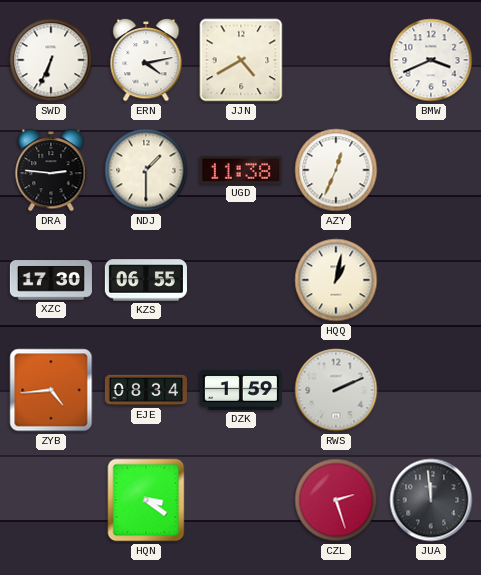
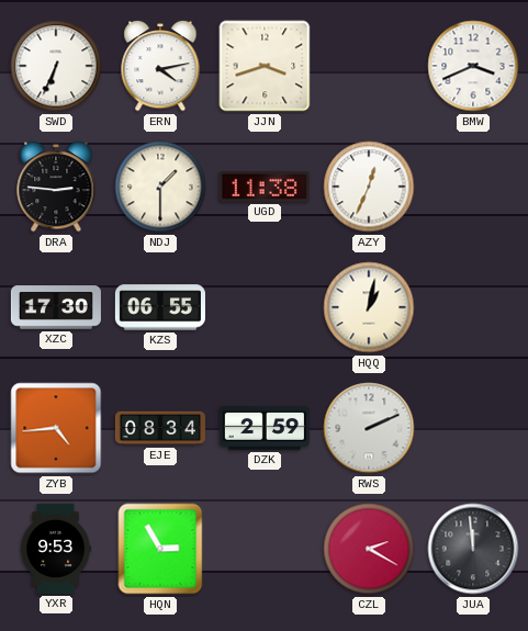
JJN: 4:40 -> 3:42
DZK: 1:59 -> 2:59
YXR: none -> 9:53
HQN: 3:21 -> 2:55
CZL: 2:27 -> 2:20
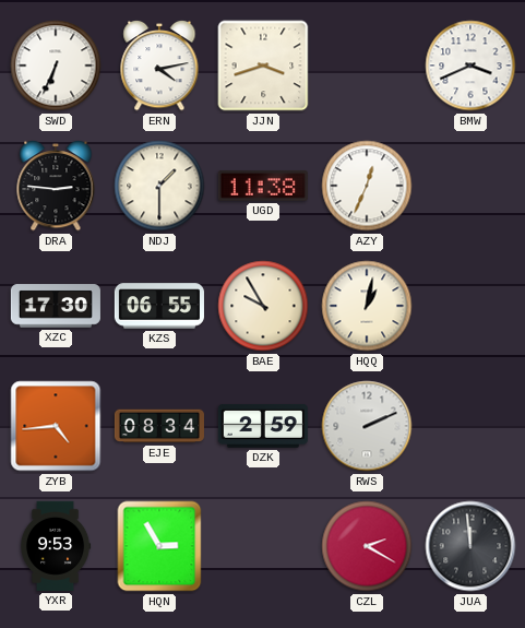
BAE: none -> 9:55
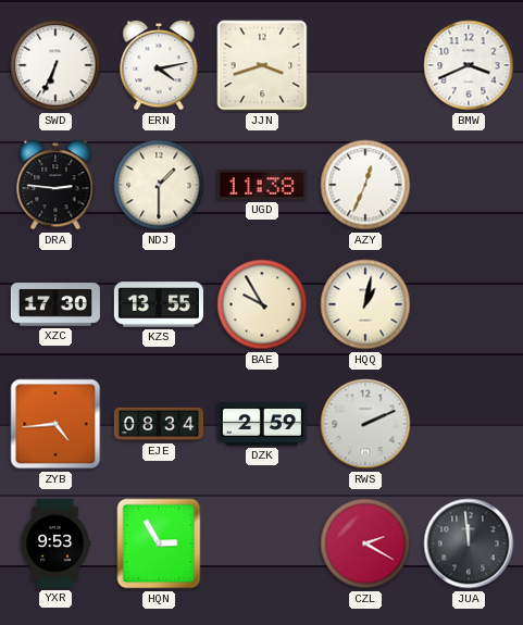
KZS: 06:55 -> 13:55
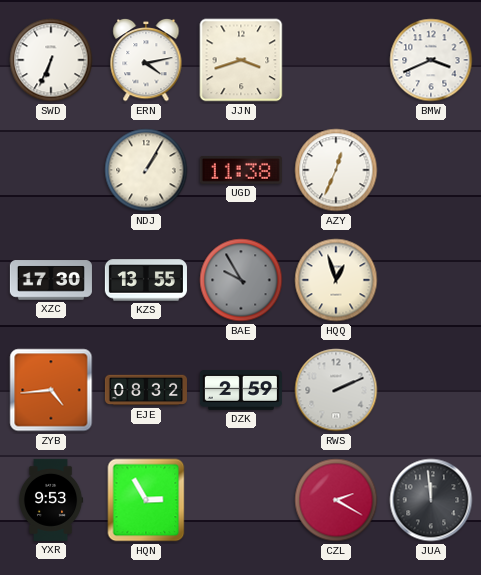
DRA: 2:46 -> none
NDJ: 1:30 -> 1:05
BAE dial: cream -> grey
HQQ: 1:02 -> 12:57
EJE: 08:34 -> 08:32
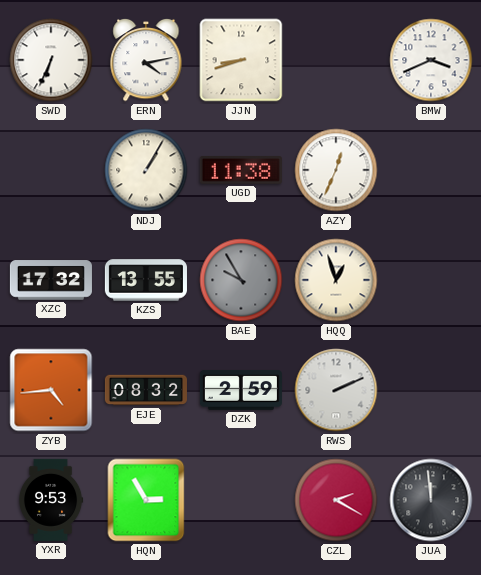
JJN: 3:42 -> 8:42
XZC: 17:30 -> 17:32
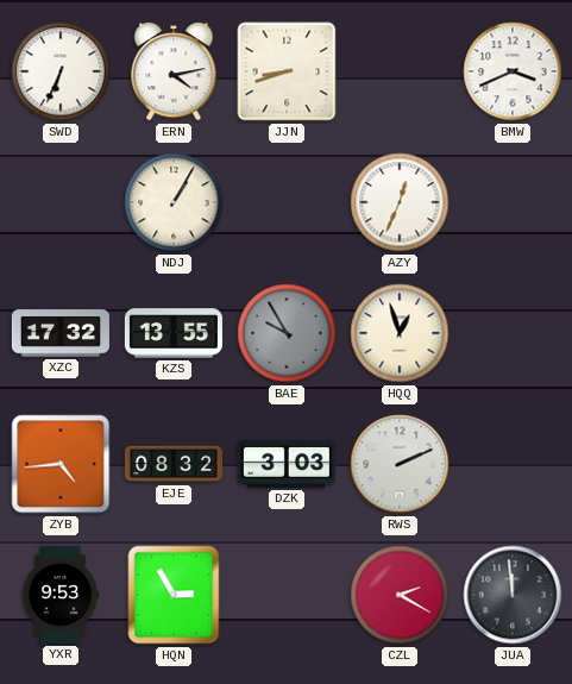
UGD: 11:38 -> none
DZK: 2:59 -> 3:03
